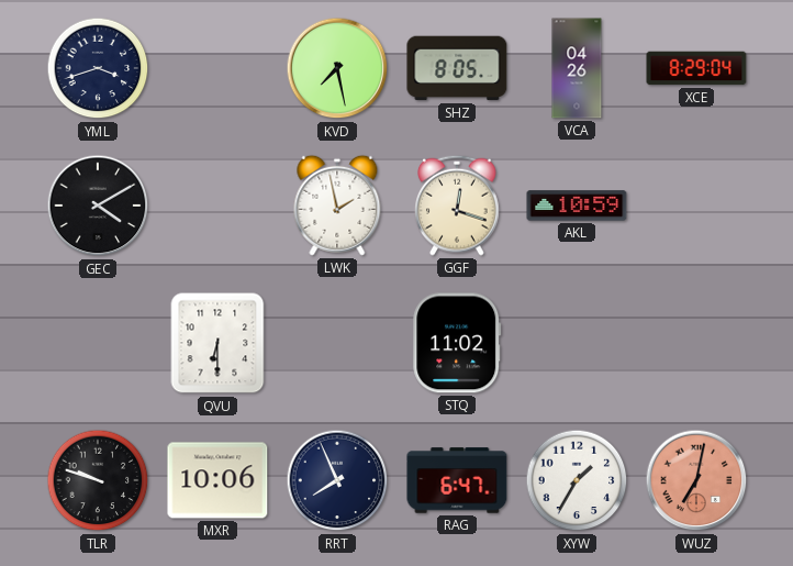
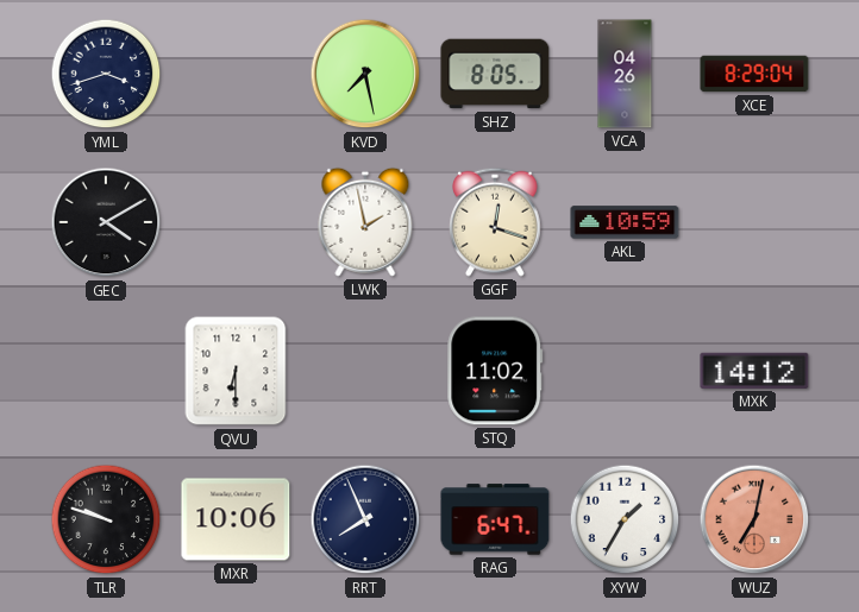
MXK: none -> 14:12
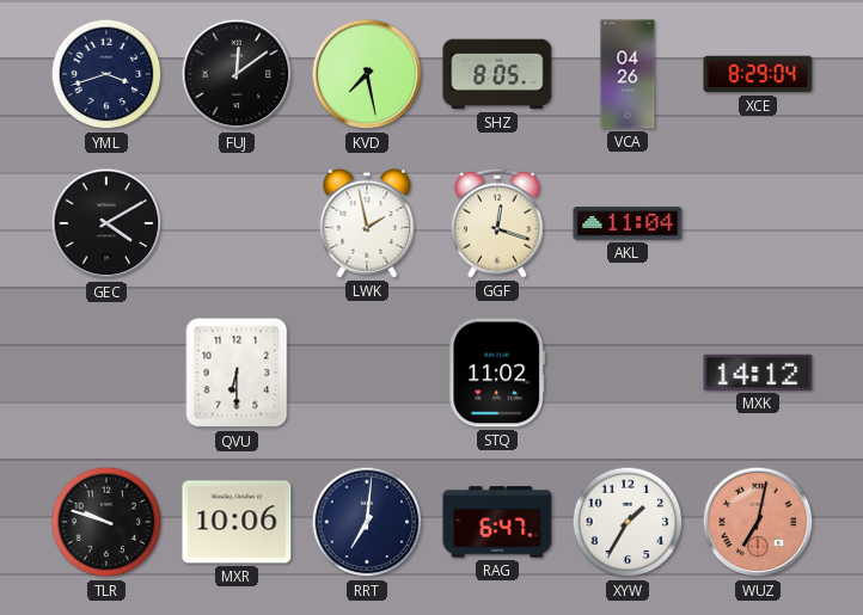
FUJ: none -> 12:09
AKL: 10:59 -> 11:04
RRT: 7:56 -> 7:01
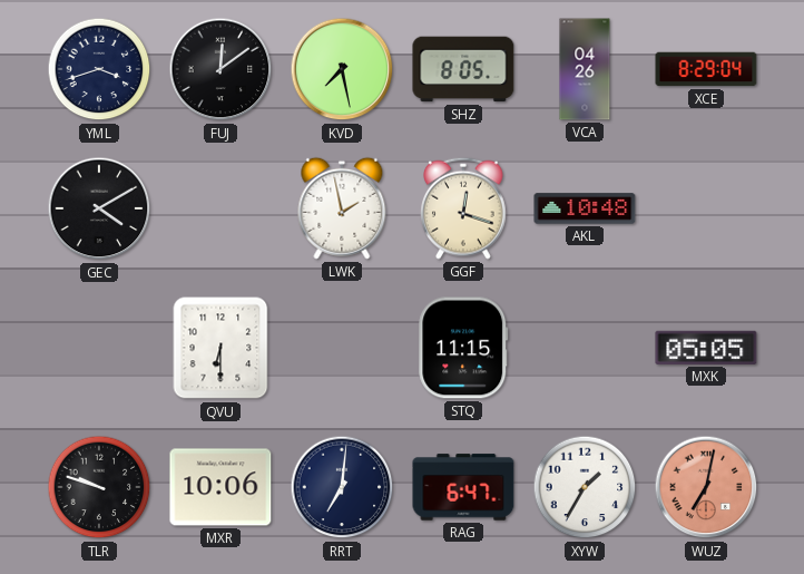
AKL: 11:04 -> 10:48
STQ: 11:02 -> 11:15
MXK: 14:12 -> 05:05
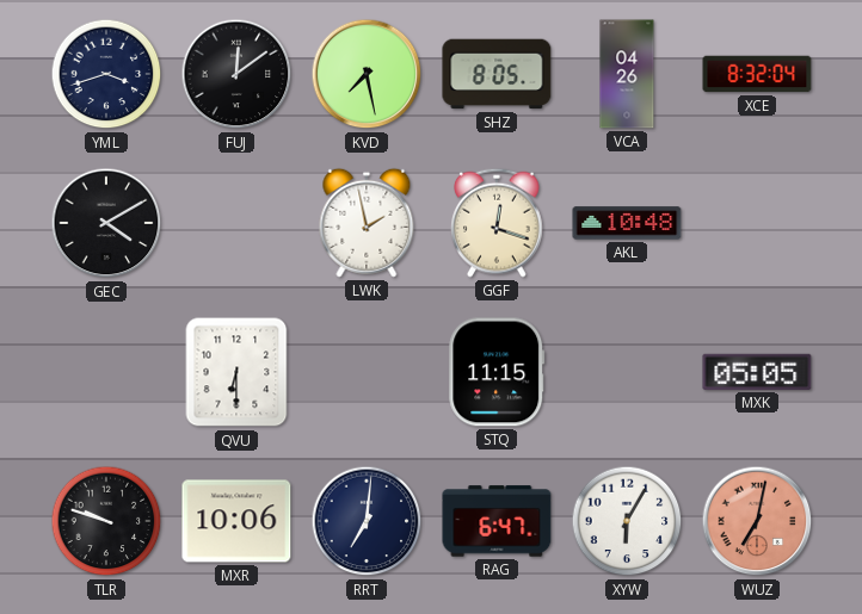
XCE: 8:29 -> 8:32
XYW: 1:35 -> 6:05
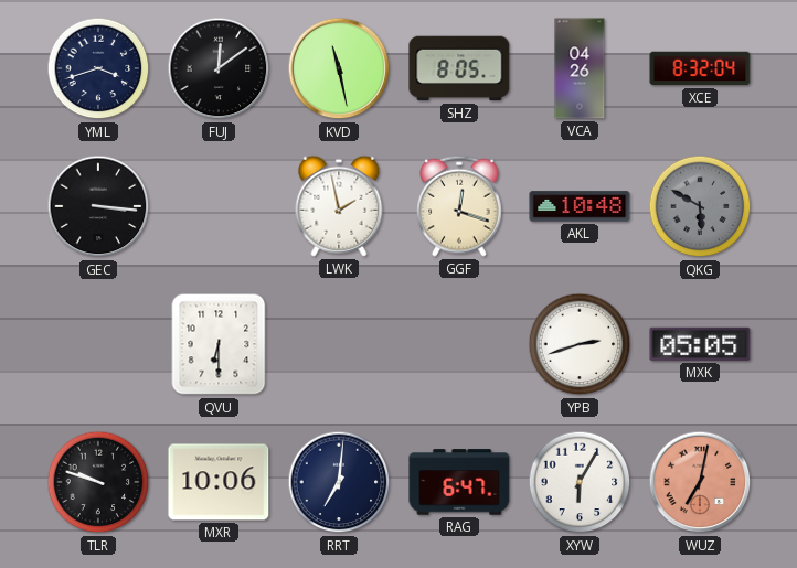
KVD: 7:28 -> 11:28
GEC: 4:10 -> 3:16
QKG: none -> 5:50
STQ: 11:15 -> none
YPB: none -> 2:42
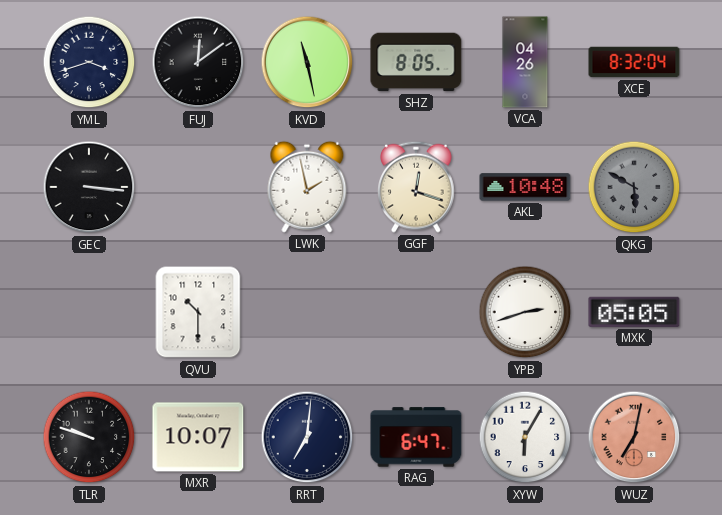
QVU: 6:30 -> 10:30
MXR: 10:06 -> 10:07
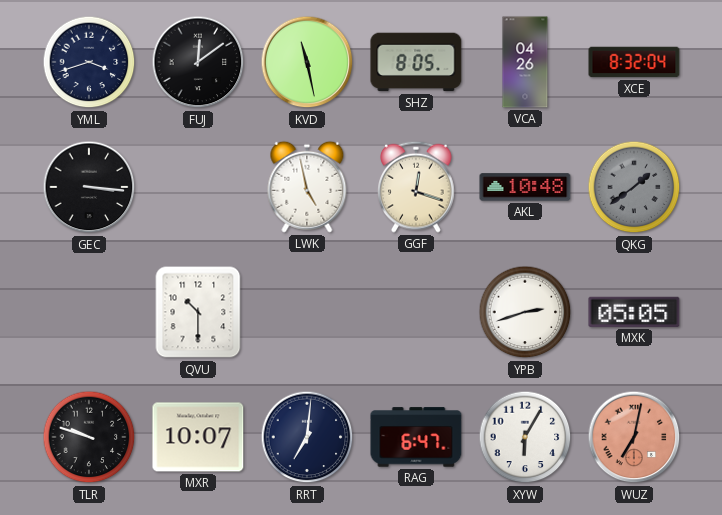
LWK: 1:58 -> 4:58
QKG: 5:50 -> 1:39
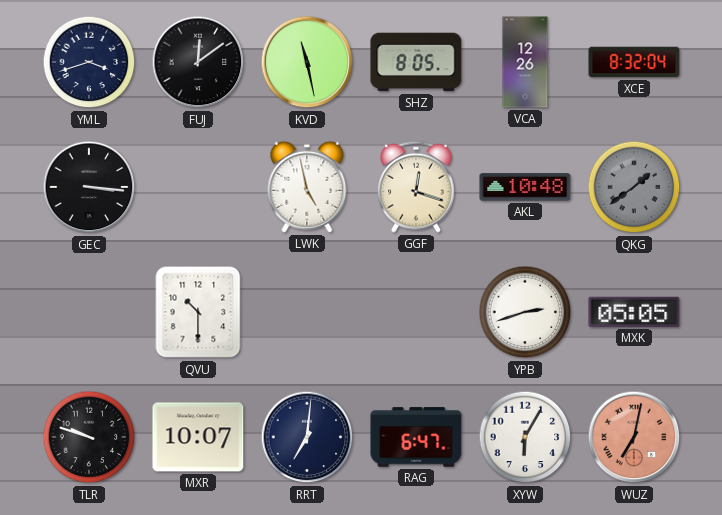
VCA: 04:26 -> 12:26
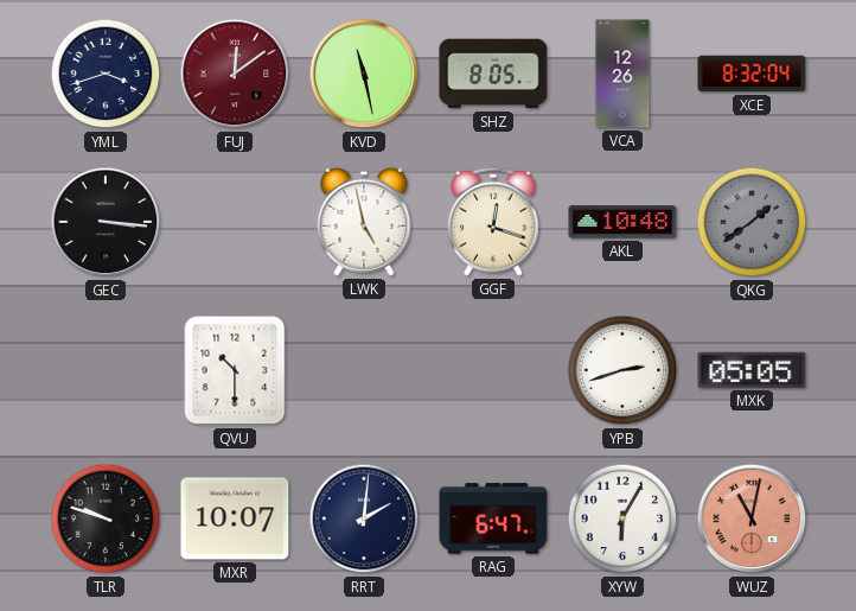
FUJ dial: black -> burgundy
RRT: 7:01 -> 2:01
WUZ: 7:02 -> 11:02
